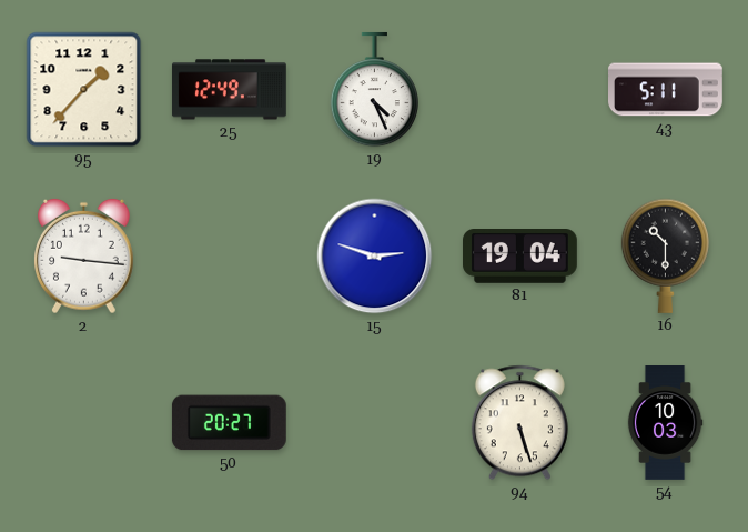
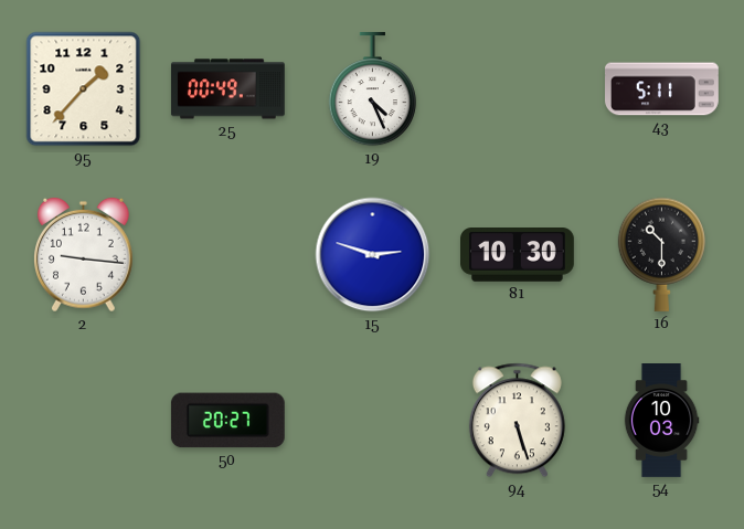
25: 12:49 -> 00:49
81: 19:04 -> 10:30
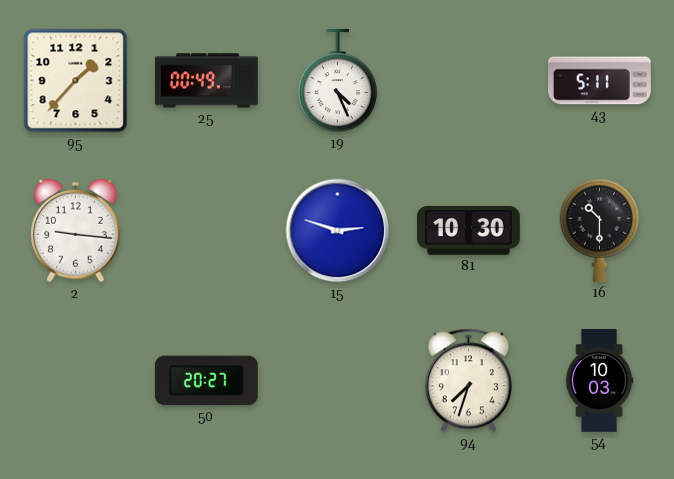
94: 5:27 -> 7:33
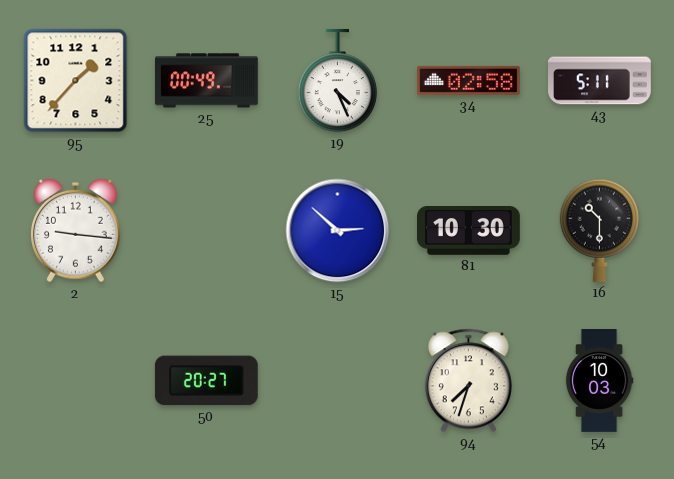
34: none -> 02:58
15: 2:48 -> 2:52
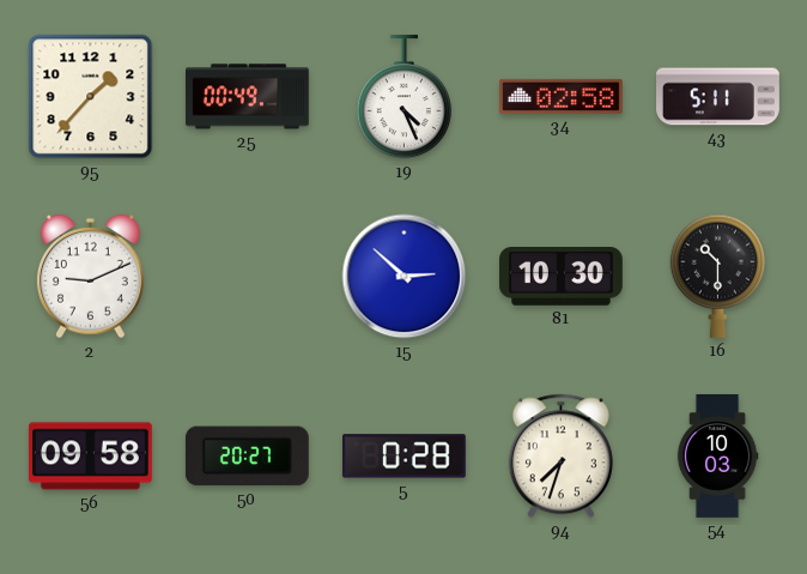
2: 9:16 -> 9:11
56: none -> 09:58
5: none -> 0:28
